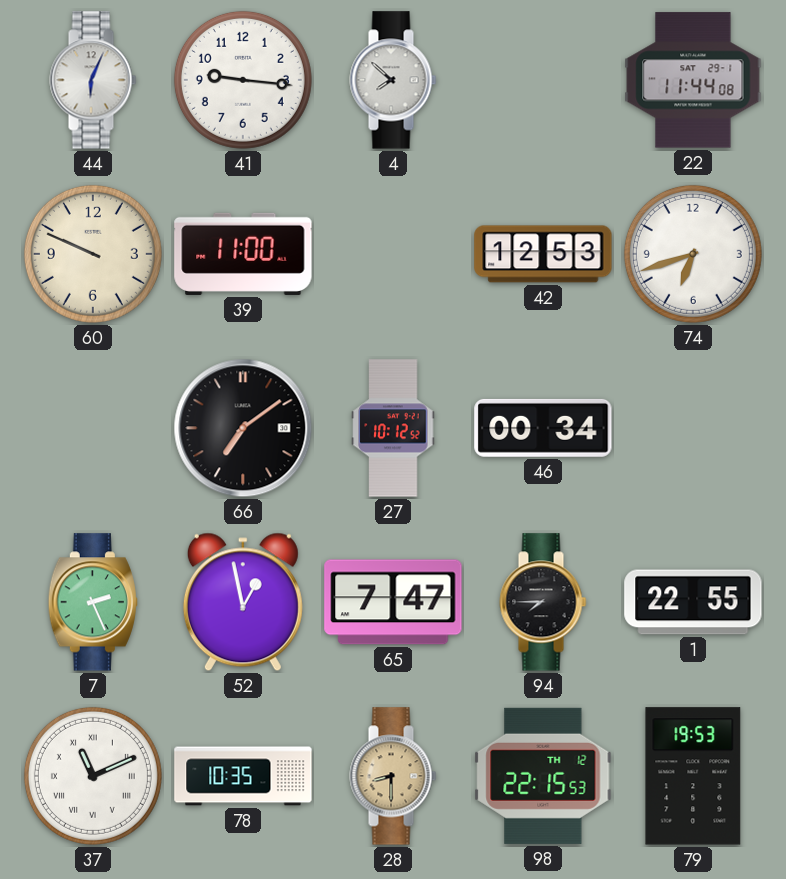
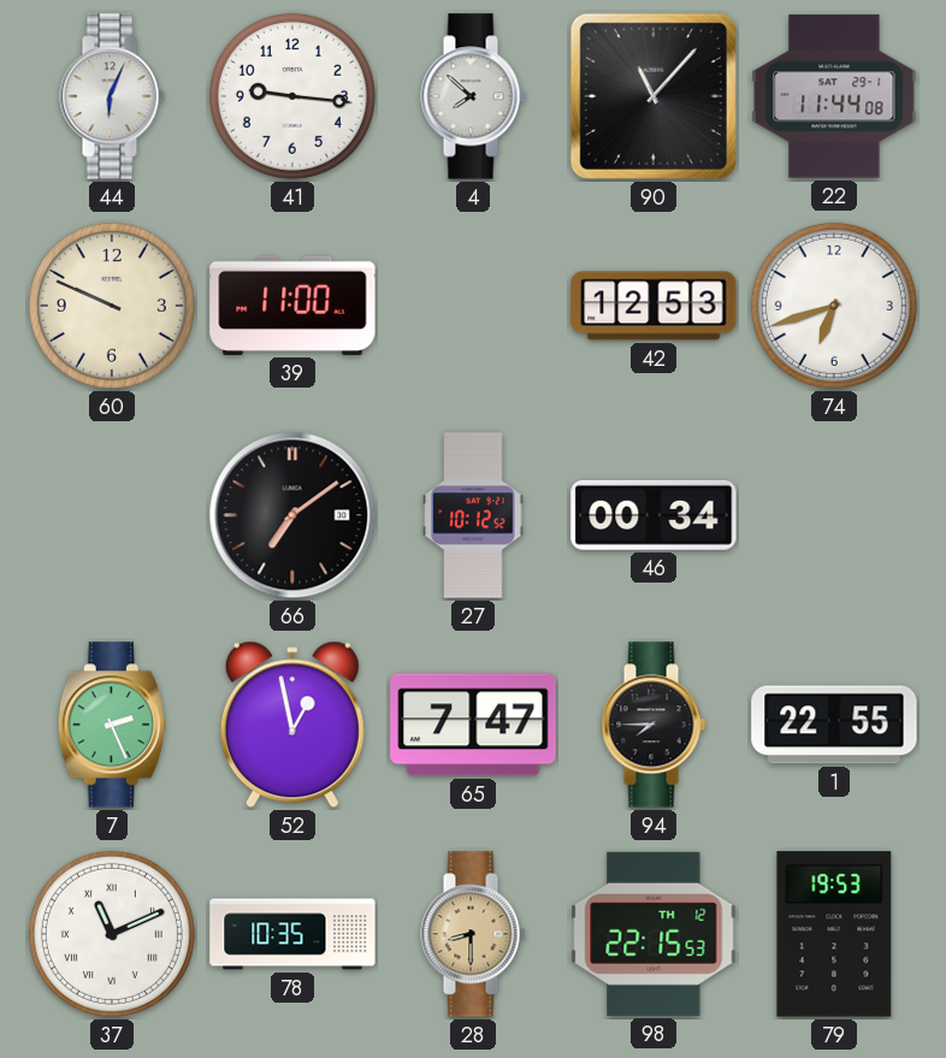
90: none -> 11:07
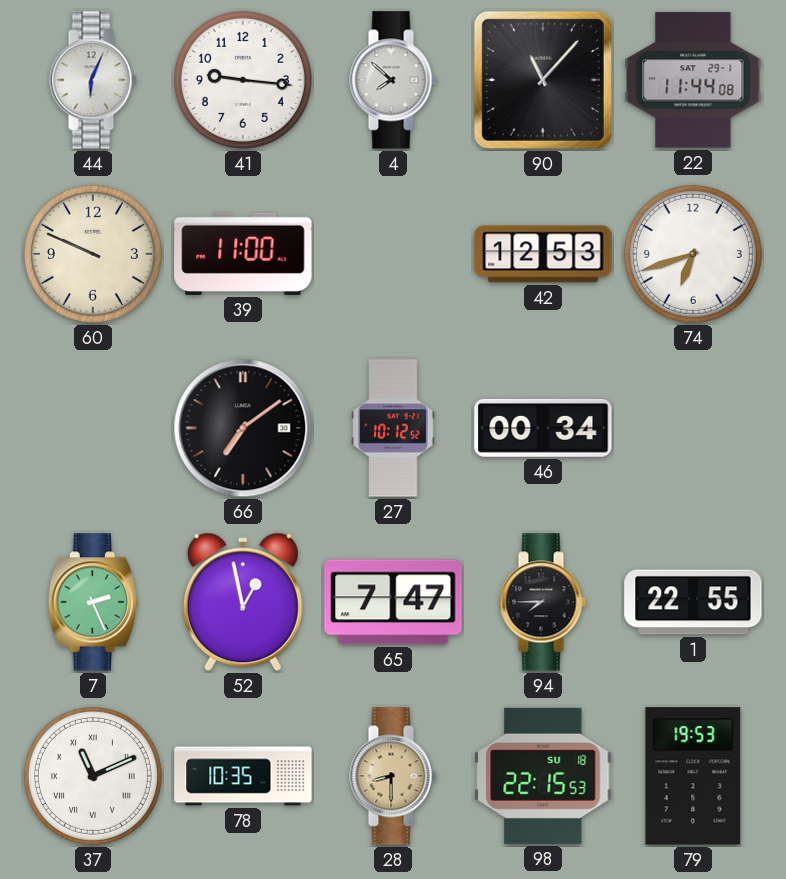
98 date: TH 12 -> SU 18
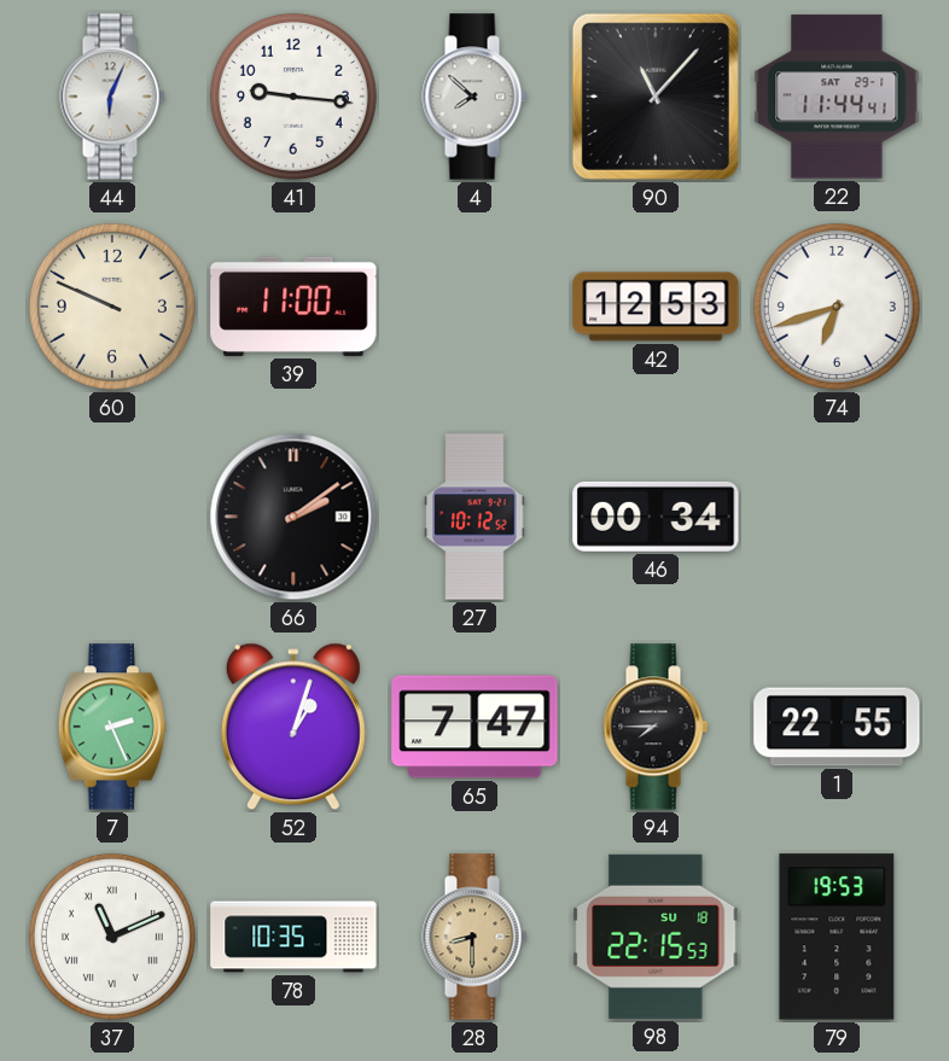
22: 11:44:08 -> 11:44:41
66: 7:09 -> 2:09
52: 12:58 -> 1:03
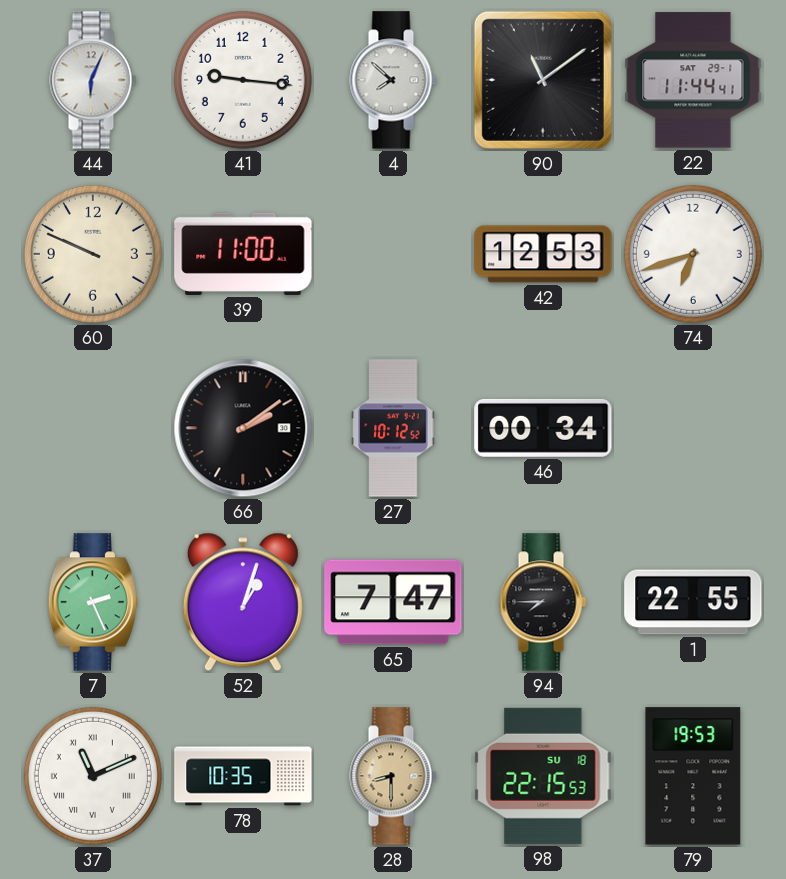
90: 11:07 -> 11:09
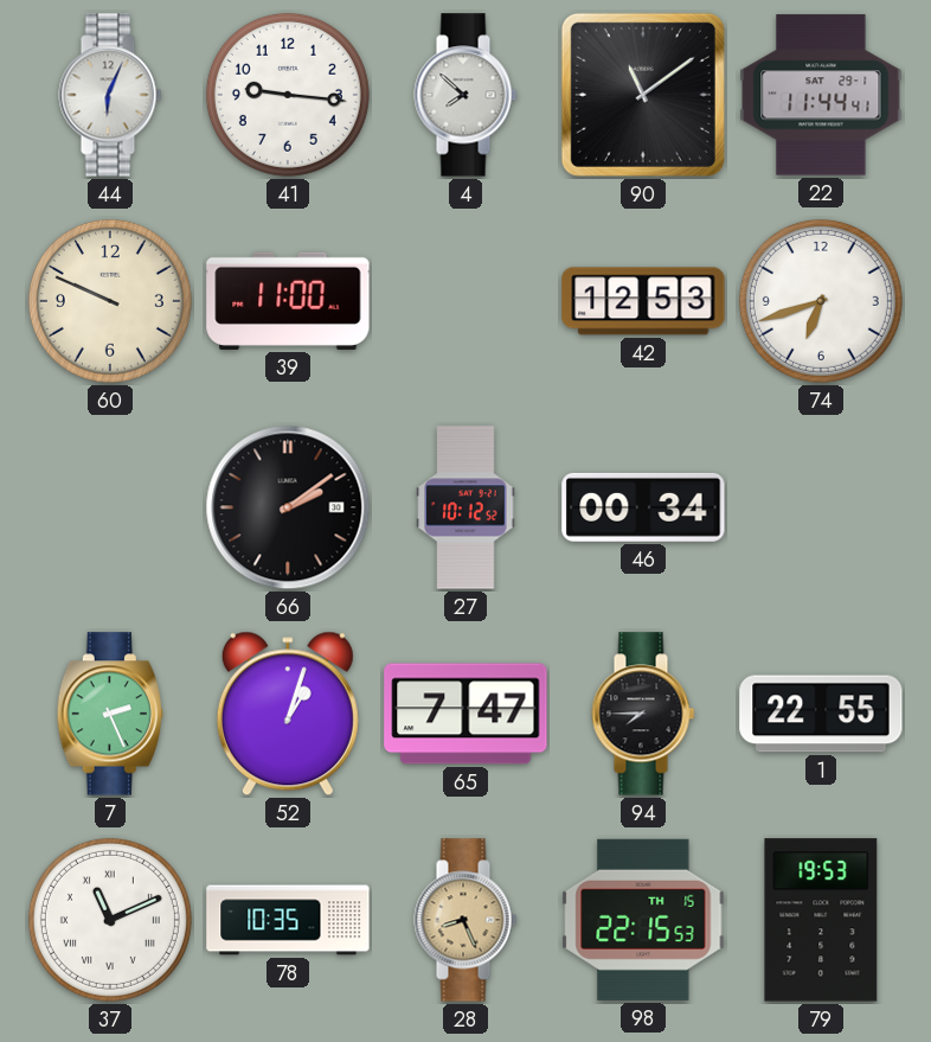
28: 8:30 -> 8:26
98 date: SU 18 -> TH 15
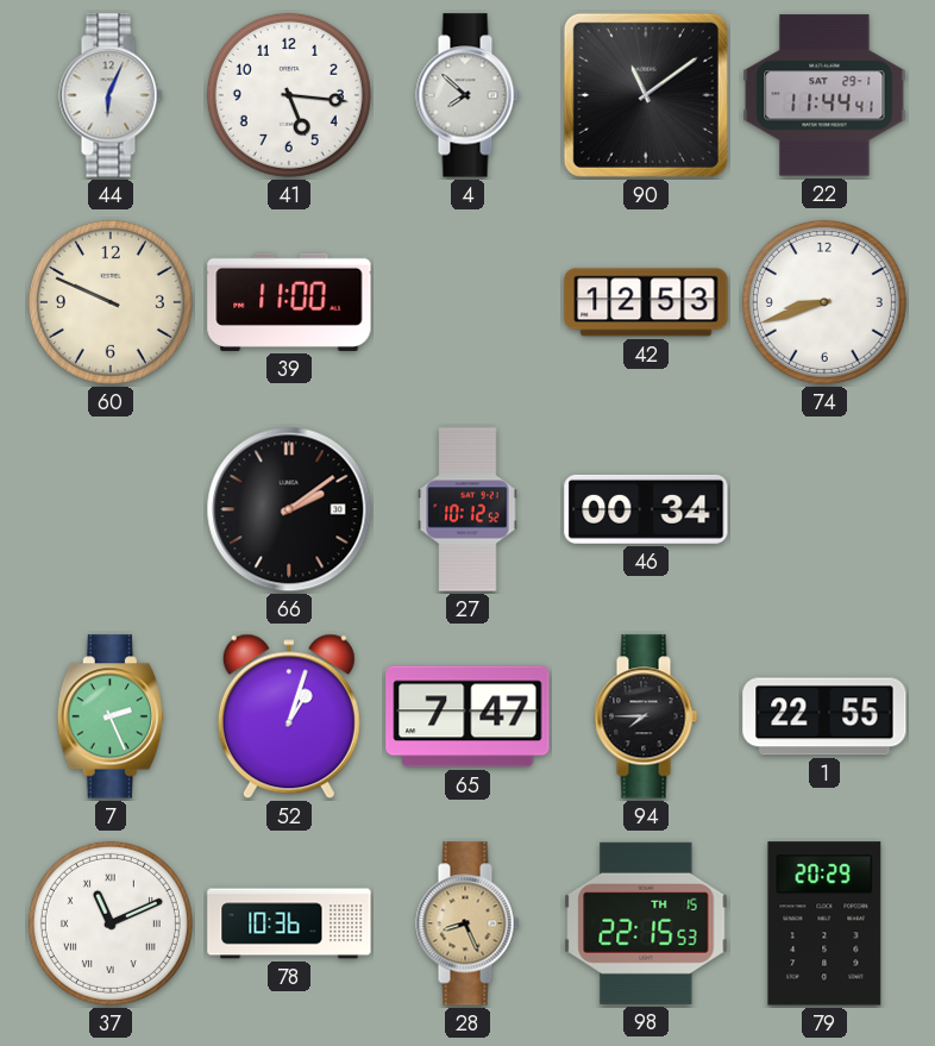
41: 9:16 -> 5:16
74: 6:42 -> 8:42
78: 10:35 -> 10:36
79: 19:53 -> 20:29
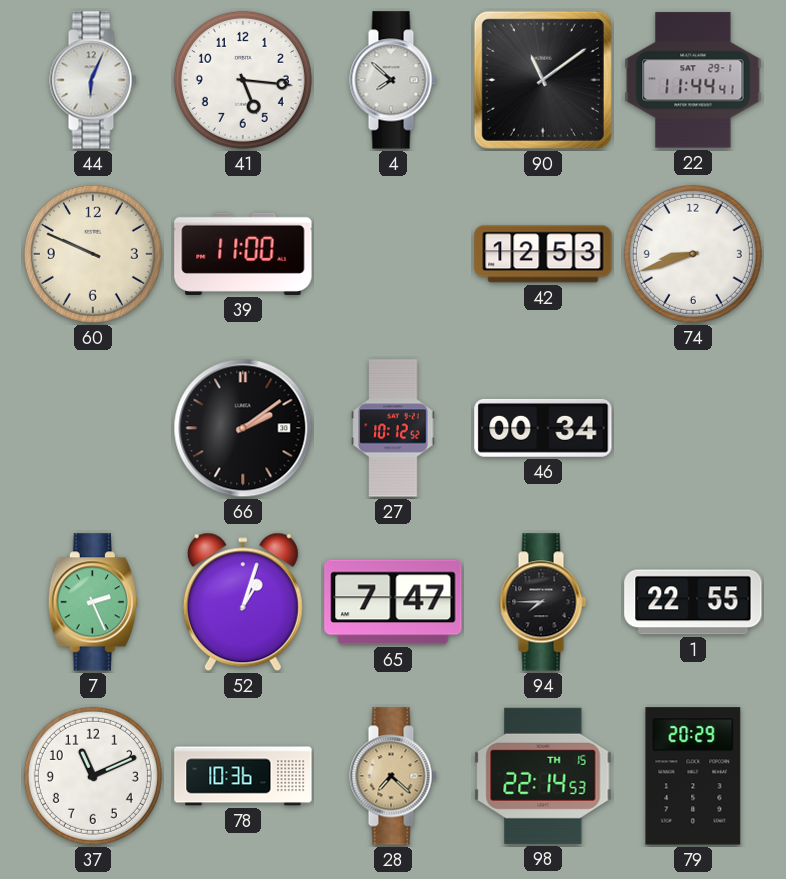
37 numerals: Roman -> Arabic
28: 8:26 -> 7:22
98: 22:15 -> 22:14
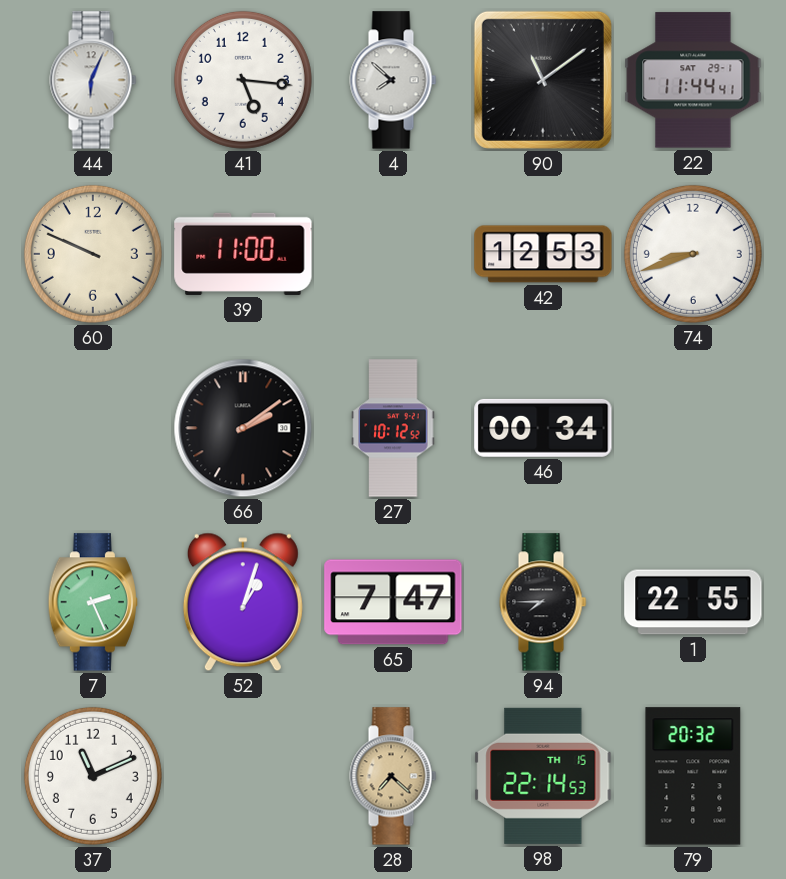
78: 10:36 -> none
79: 20:29 -> 20:32
